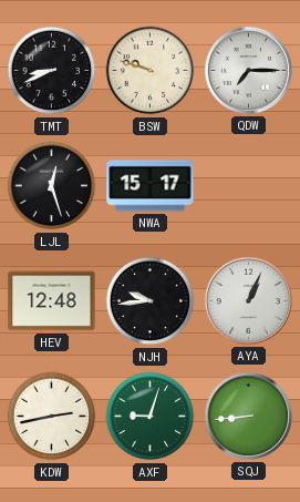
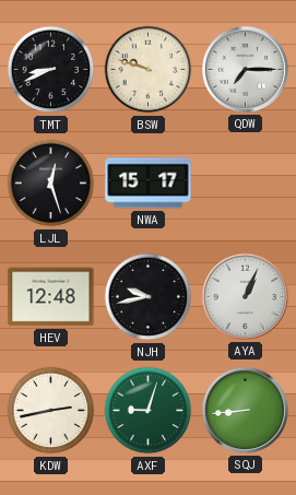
NJH: 9:44 -> 9:43
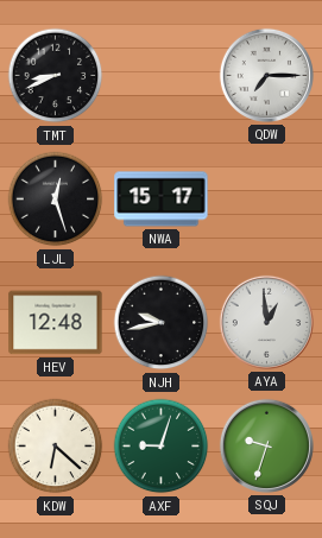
BSW: 9:48 -> none
AYA: 1:04 -> 12:59
KDW: 2:43 -> 6:22
SQJ: 8:44 -> 9:33
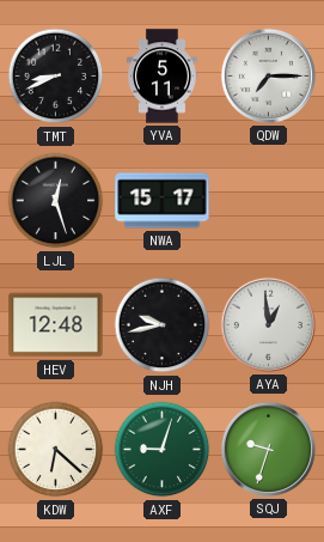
YVA: none -> 5:11
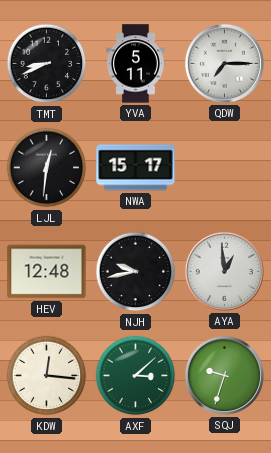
LJL: 12:27 -> 12:31
KDW: 6:22 -> 12:16
AXF: 9:03 -> 3:08
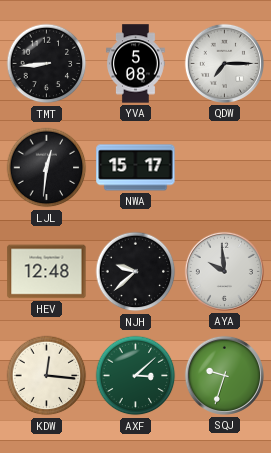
TMT: 8:41 -> 8:44
YVA: 5:11 -> 5:08
NJH: 9:43 -> 9:38
AYA: 12:59 -> 9:59
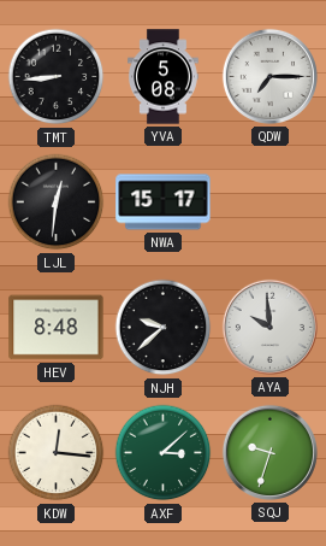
HEV: 12:48 -> 8:48
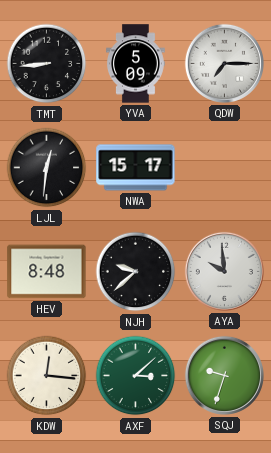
YVA: 5:08 -> 5:09
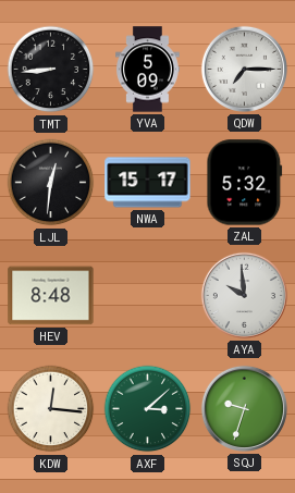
ZAL: none -> 5:32
NJH: 9:38 -> none
